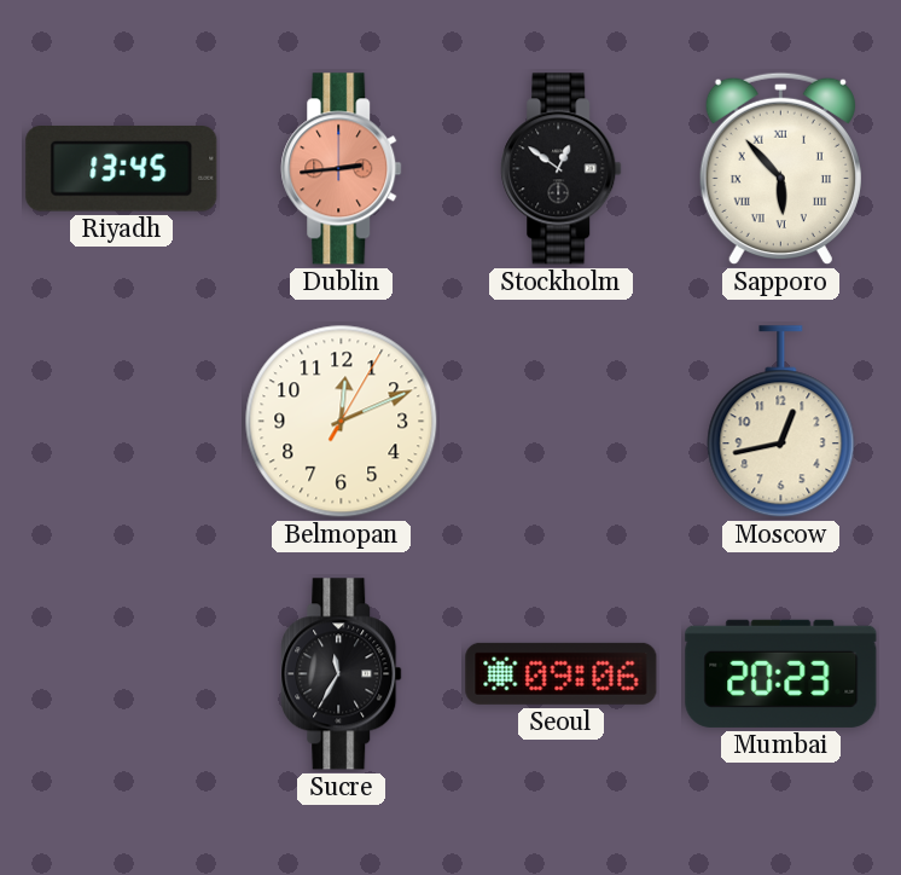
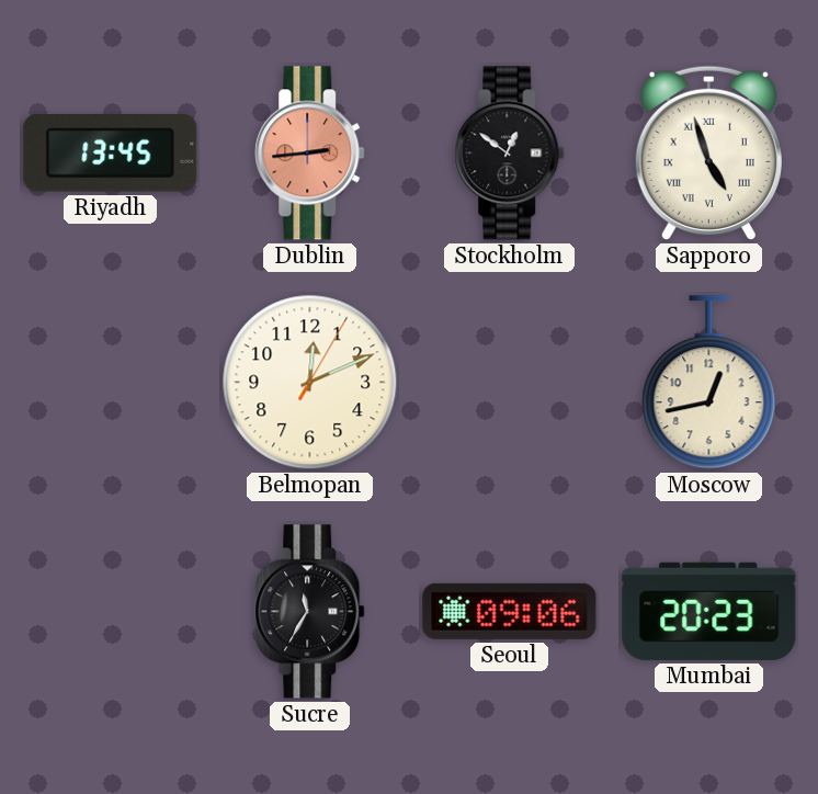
Sapporo: 5:53 -> 4:57
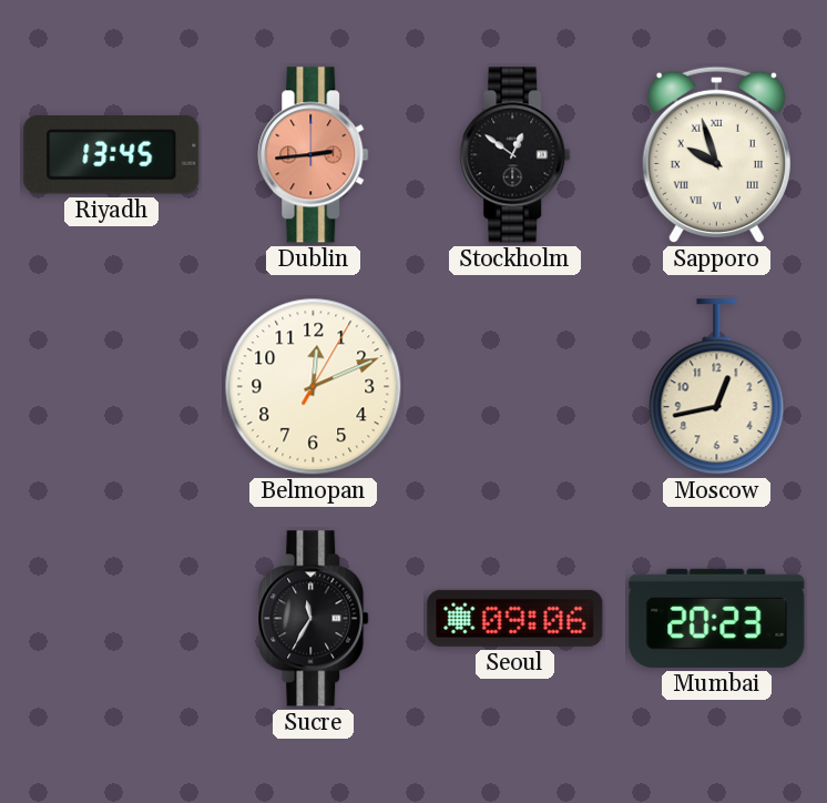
Sapporo: 4:57 -> 9:57
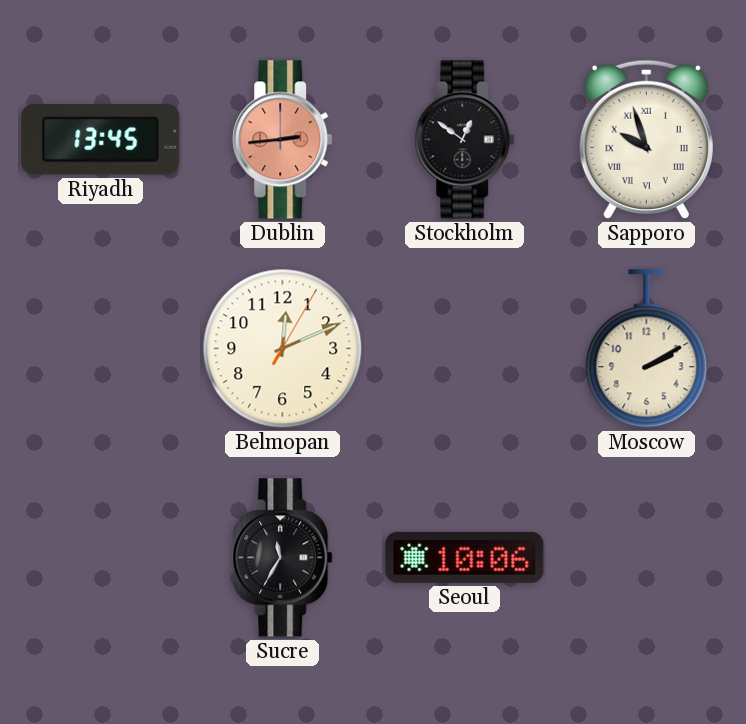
Moscow: 12:43 -> 2:10
Seoul: 09:06 -> 10:06
Mumbai: 20:23 -> none
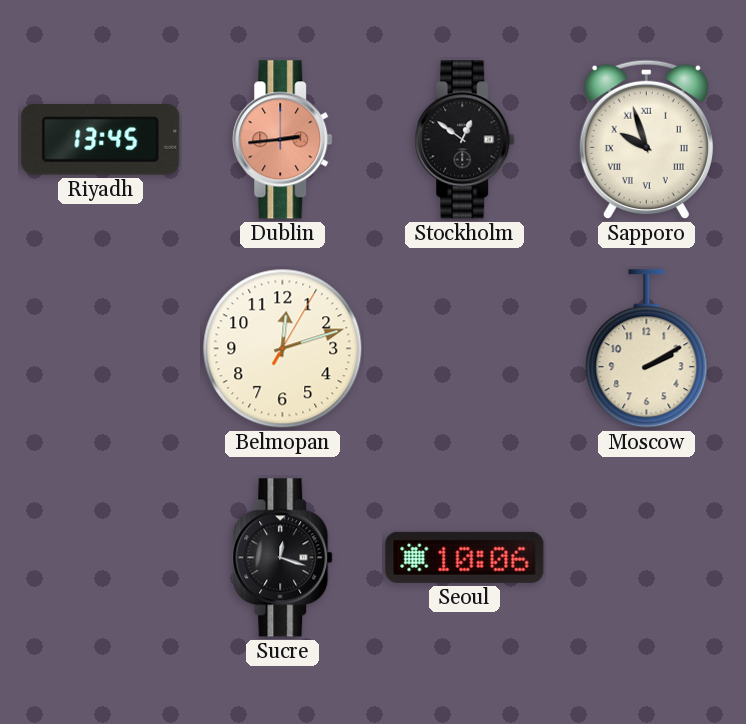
Belmopan: 12:11 -> 12:12
Sucre: 11:35 -> 12:18
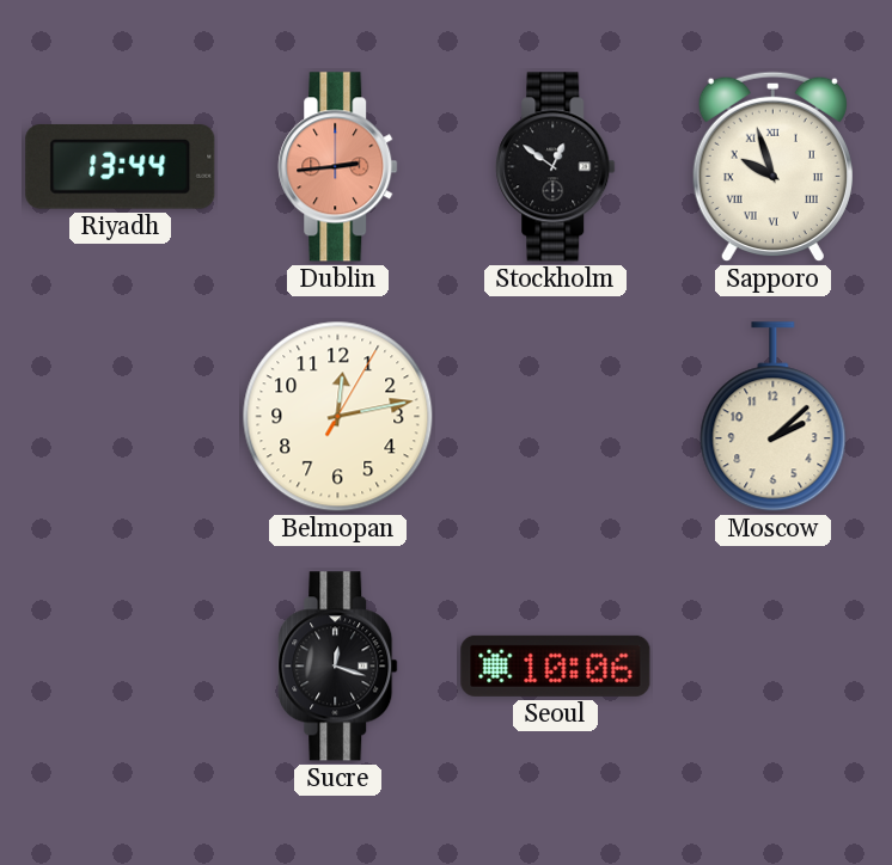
Riyadh: 13:45 -> 13:44
Belmopan: 12:12 -> 12:13
Moscow: 2:10 -> 2:08
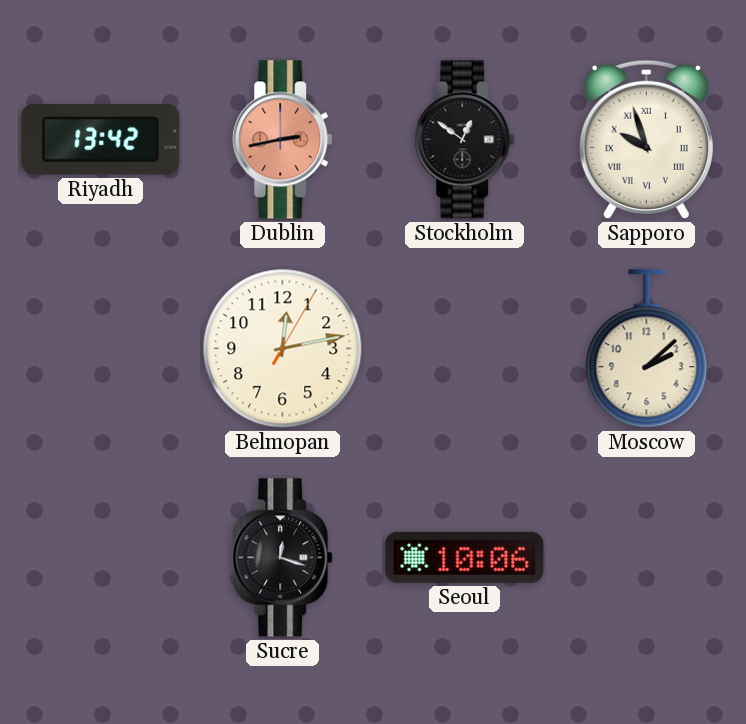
Riyadh: 13:44 -> 13:42
Dublin: 2:44 -> 2:43
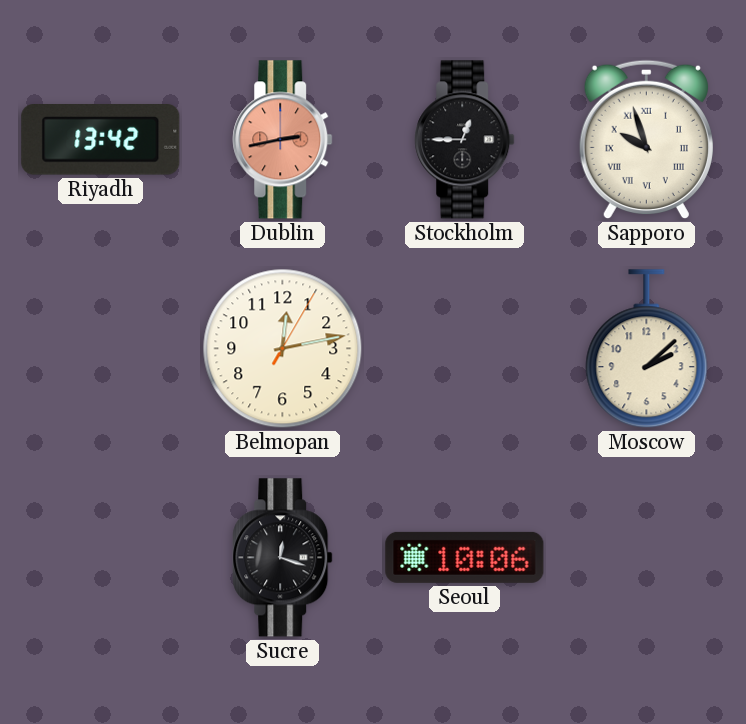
Stockholm: 12:51 -> 12:45
